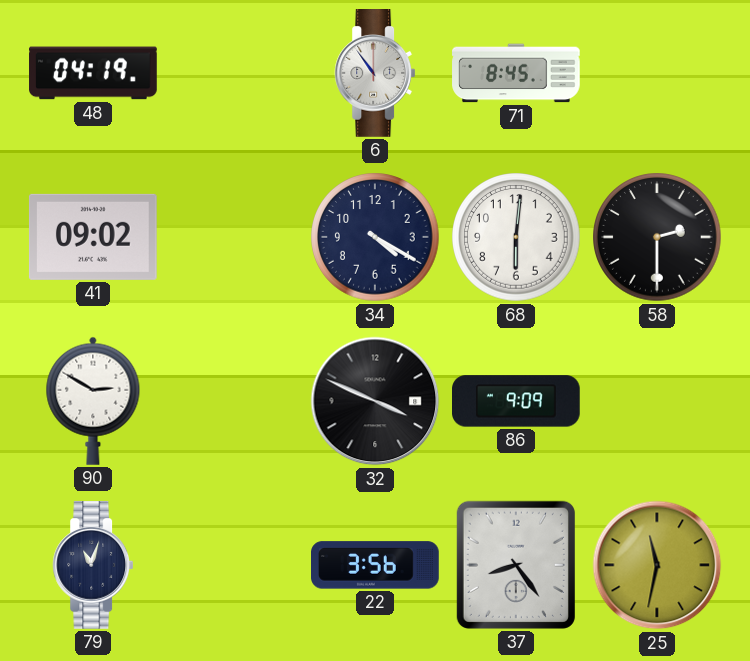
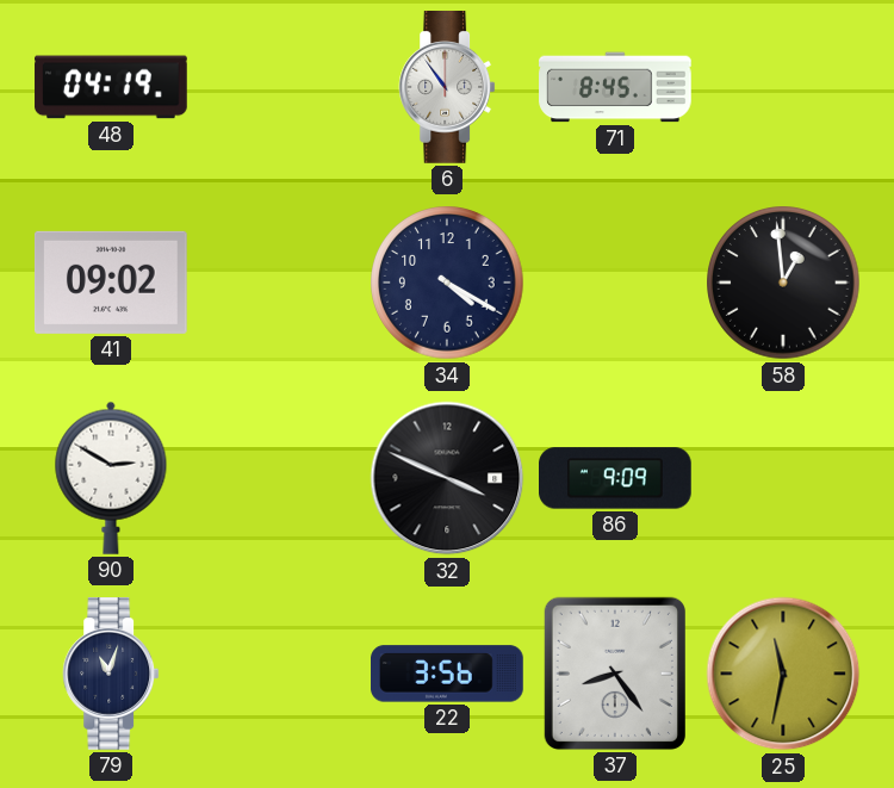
68: 6:01 -> none
58: 2:30 -> 12:59
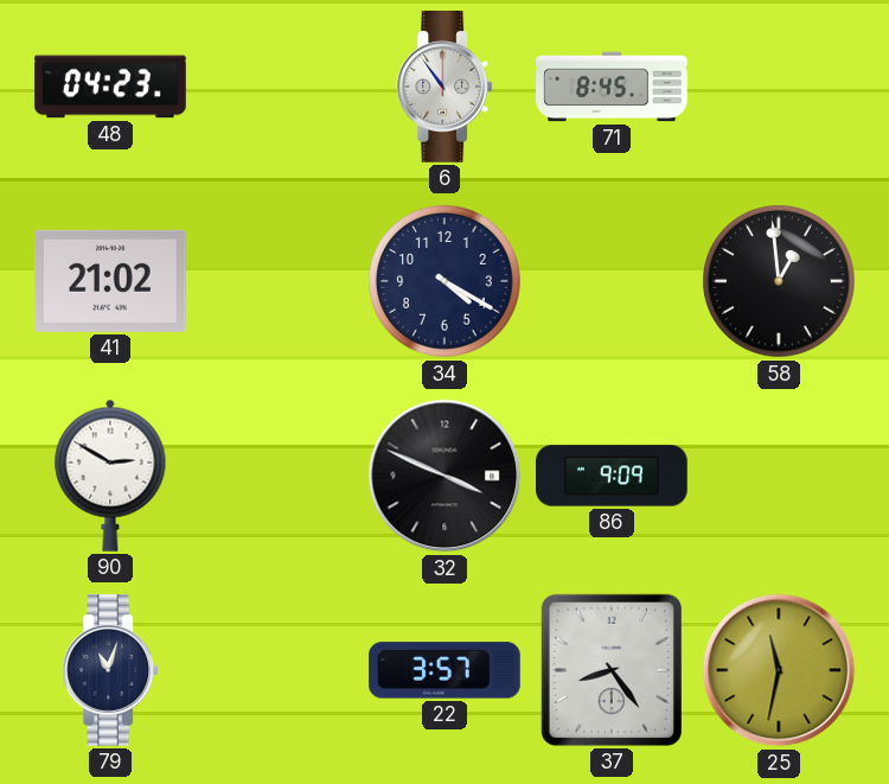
48: 04:19 -> 04:23
41: 09:02 -> 21:02
22: 3:56 -> 3:57
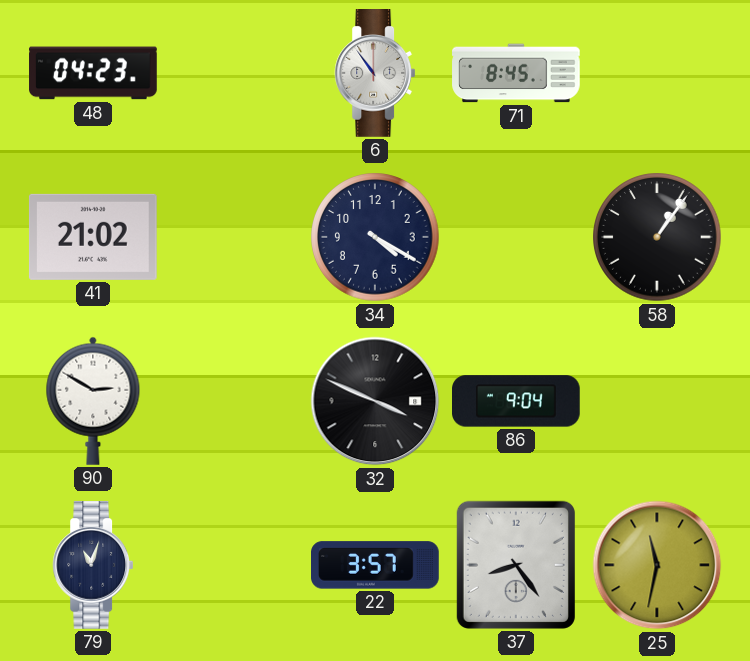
58: 12:59 -> 1:06
86: 9:09 -> 9:04
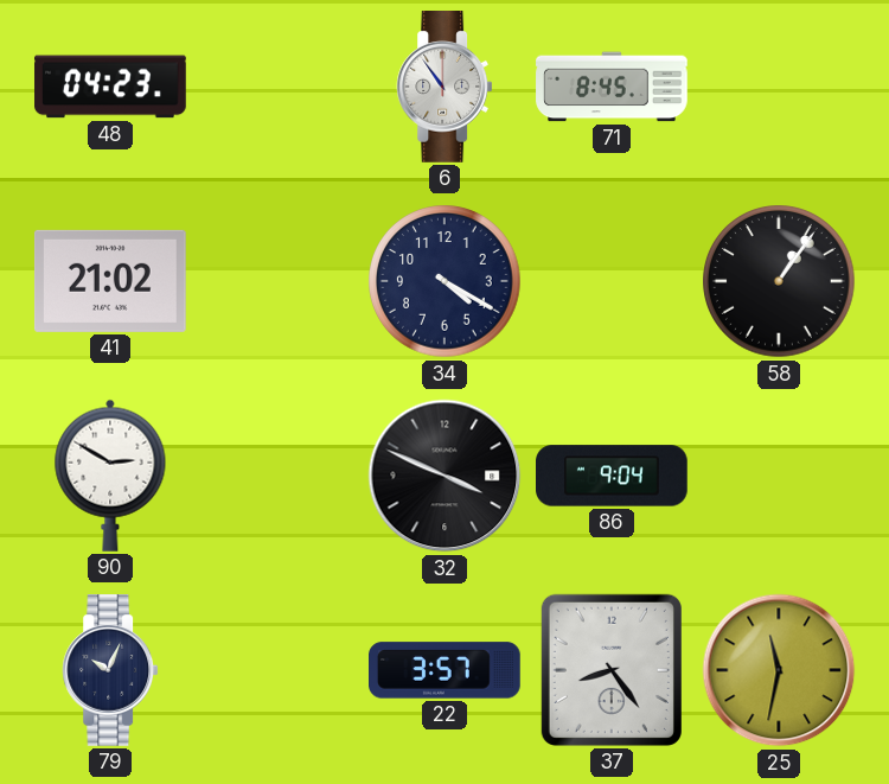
79: 11:03 -> 10:04
